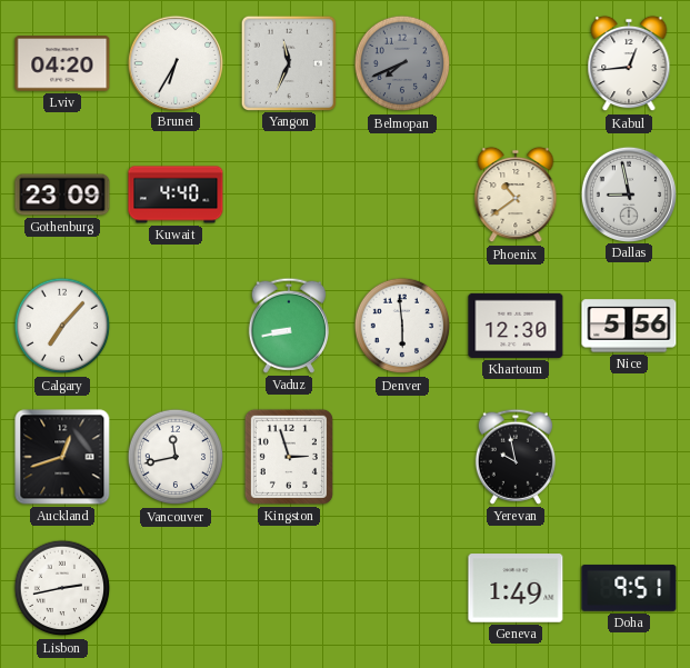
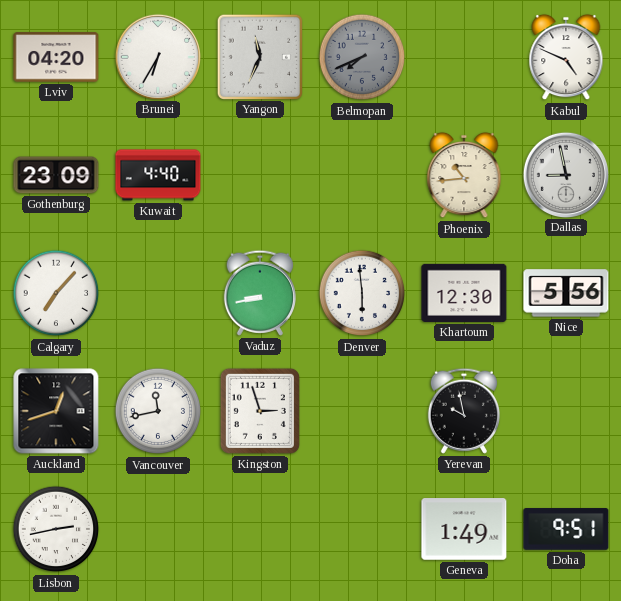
Kabul: 12:44 -> 4:49
Phoenix: 10:39 -> 10:44
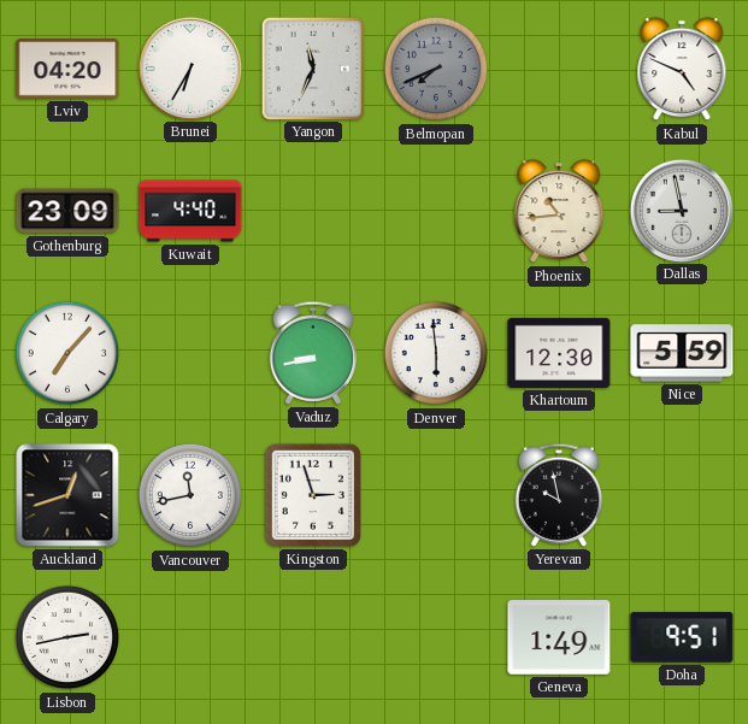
Nice: 5:56 -> 5:59
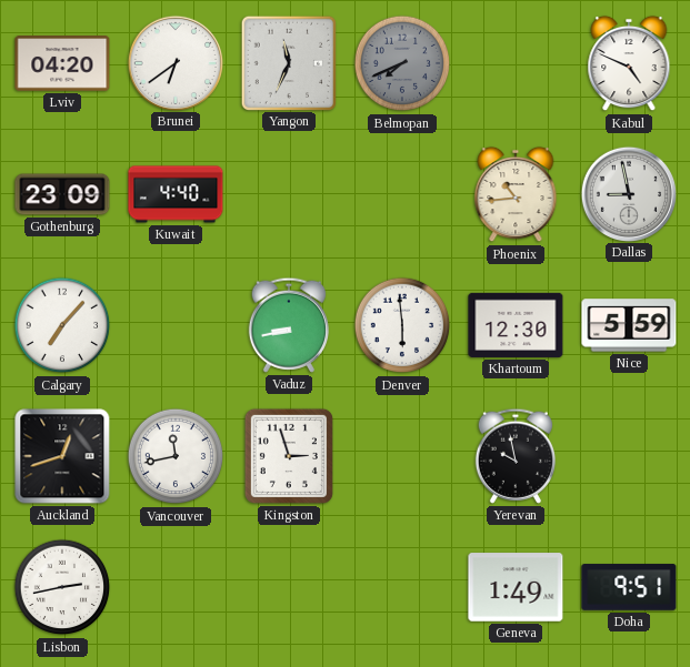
Brunei: 6:35 -> 6:39
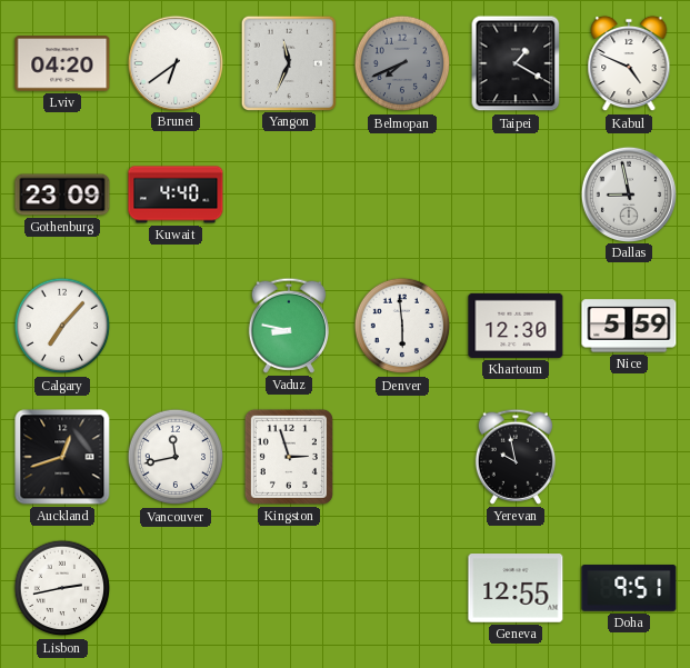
Taipei: none -> 1:20
Phoenix: 10:44 -> none
Vaduz: 8:43 -> 8:47
Geneva: 1:49 -> 12:55
